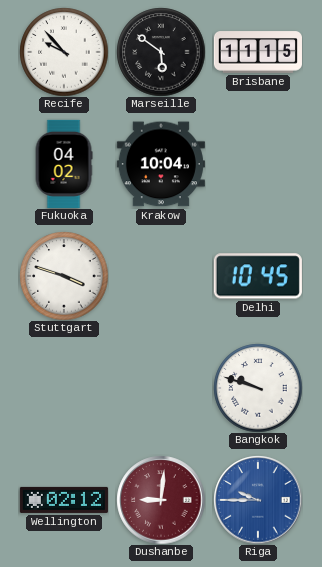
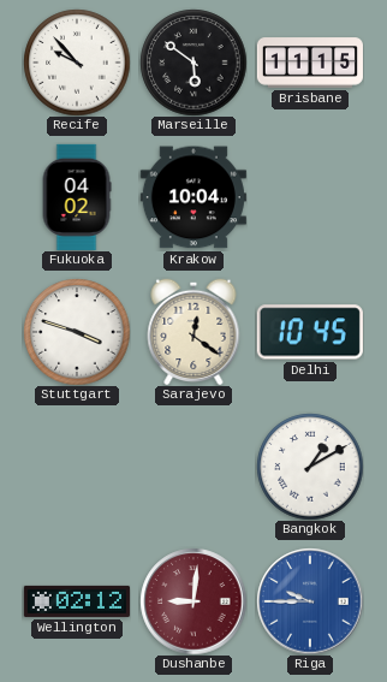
Sarajevo: none -> 12:21
Bangkok: 9:48 -> 1:10
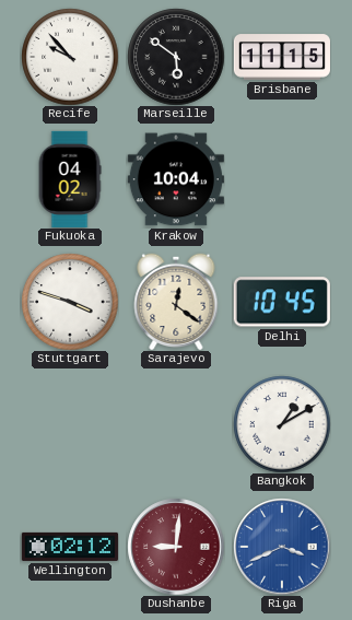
Riga: 9:45 -> 3:41
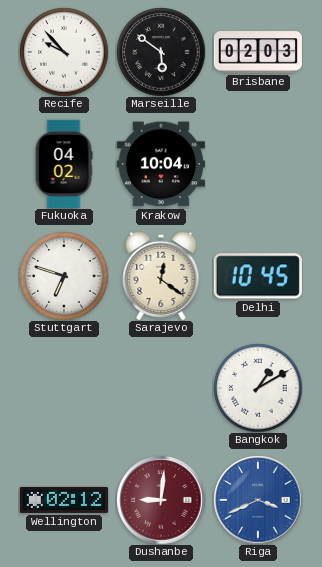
Brisbane: 11:15 -> 02:03
Stuttgart: 3:48 -> 6:48
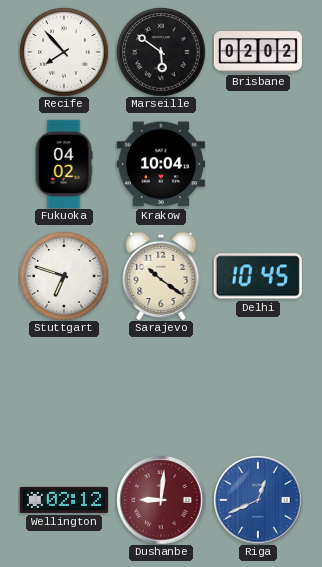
Recife: 9:53 -> 7:53
Brisbane: 02:03 -> 02:02
Sarajevo: 12:21 -> 10:21
Bangkok: 1:10 -> none
Riga: 3:41 -> 12:41
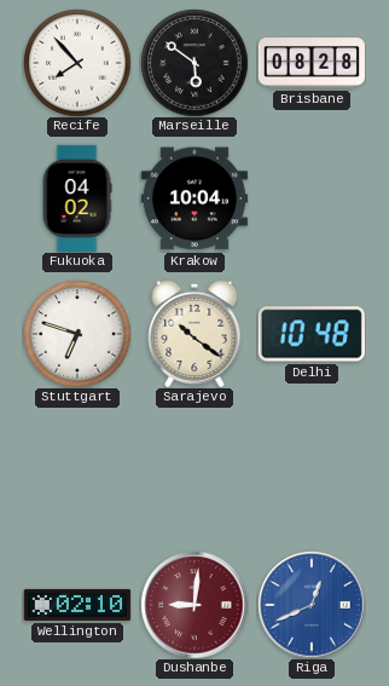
Brisbane: 02:02 -> 08:28
Delhi: 10:45 -> 10:48
Wellington: 02:12 -> 02:10
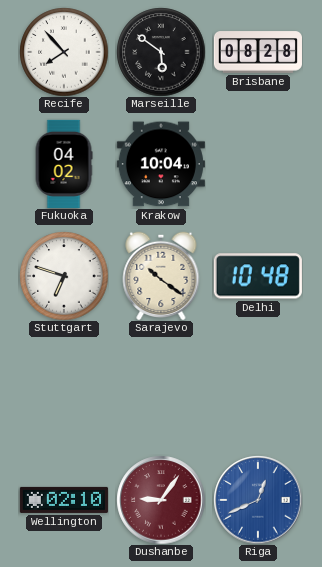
Dushanbe: 9:01 -> 9:06
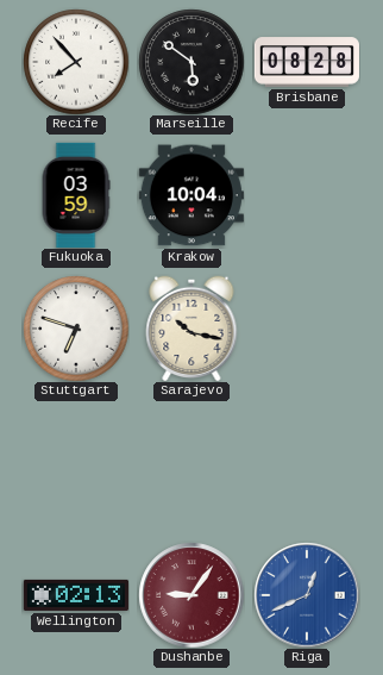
Fukuoka: 04:02 -> 03:59
Sarajevo: 10:21 -> 10:17
Delhi: 10:48 -> none
Wellington: 02:10 -> 02:13
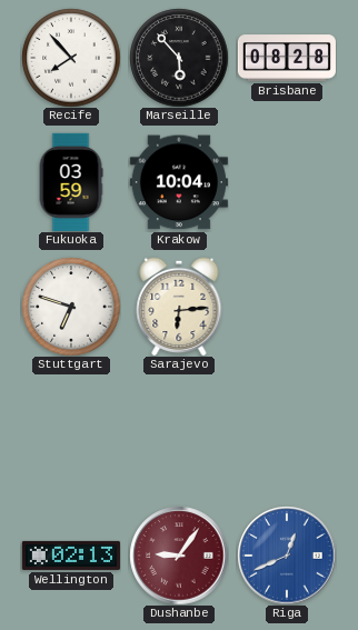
Marseille: 5:51 -> 5:53
Sarajevo: 10:17 -> 6:14
